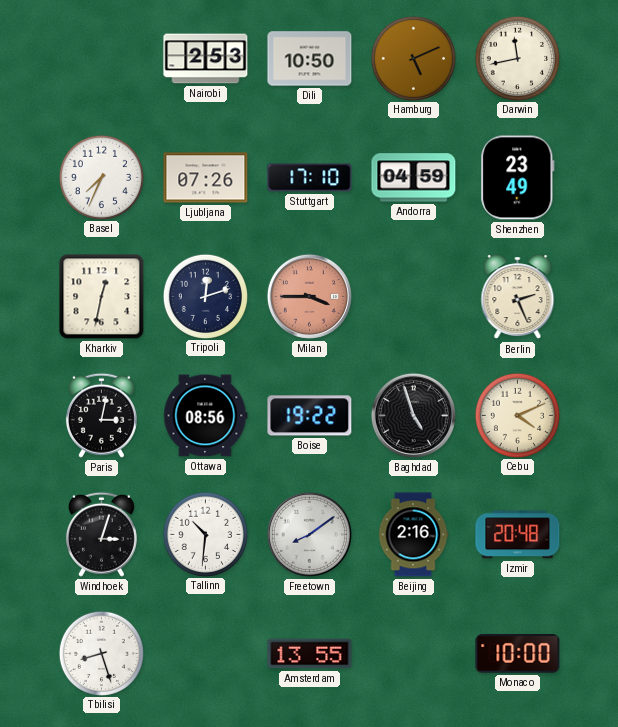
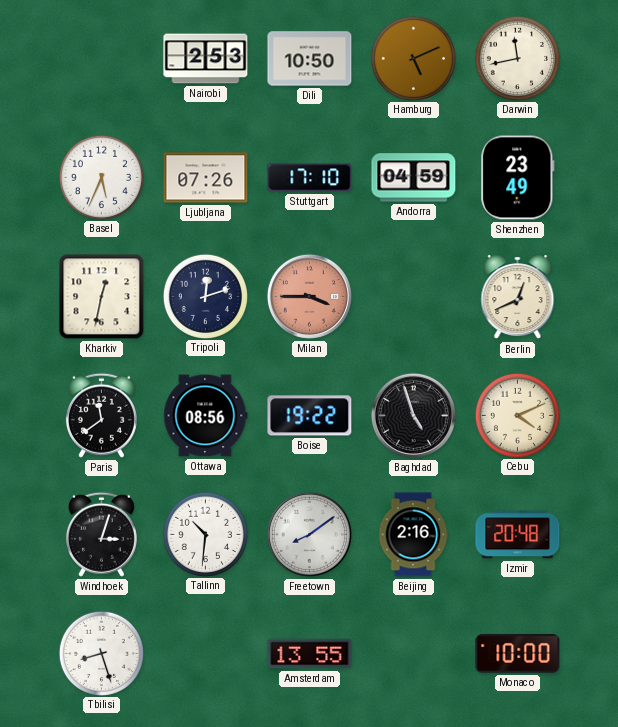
Basel: 7:34 -> 5:34
Berlin: 2:26 -> 12:41
Paris: 3:02 -> 11:39
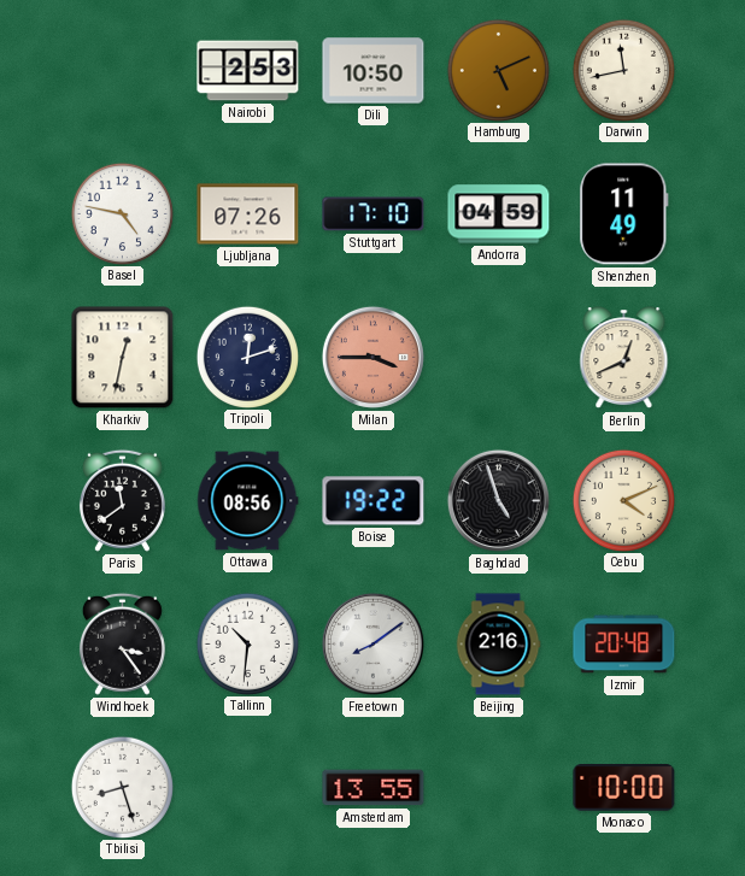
Basel: 5:34 -> 4:47
Shenzhen: 23:49 -> 11:49
Windhoek: 3:03 -> 3:24
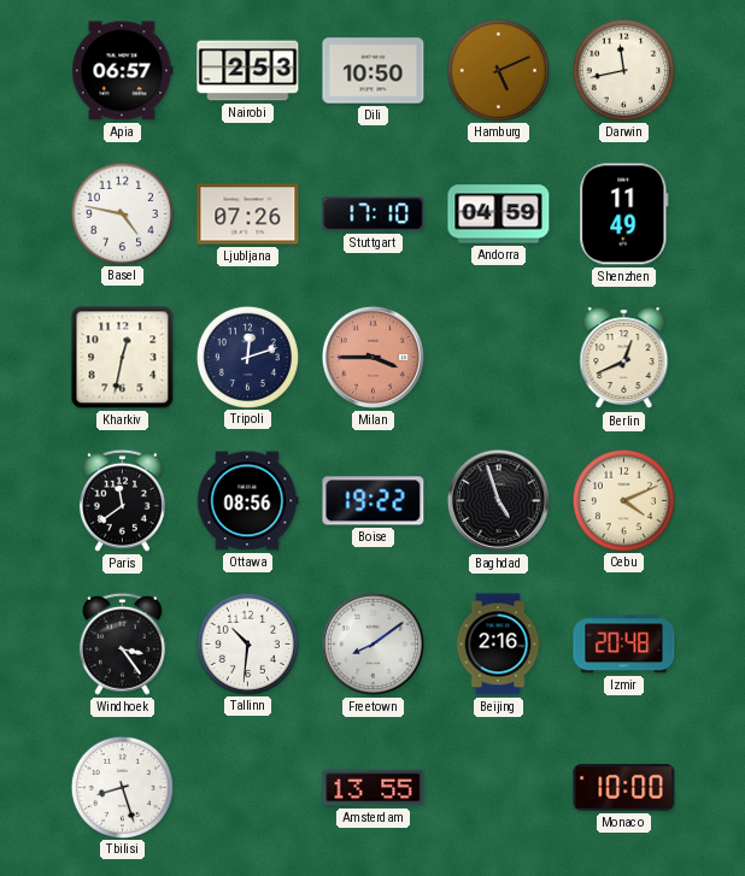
Apia: none -> 06:57
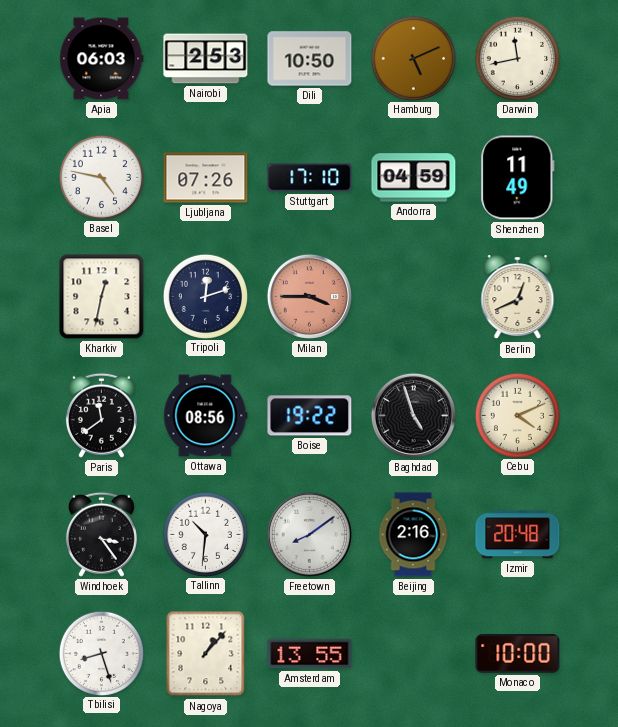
Apia: 06:57 -> 06:03
Nagoya: none -> 1:07
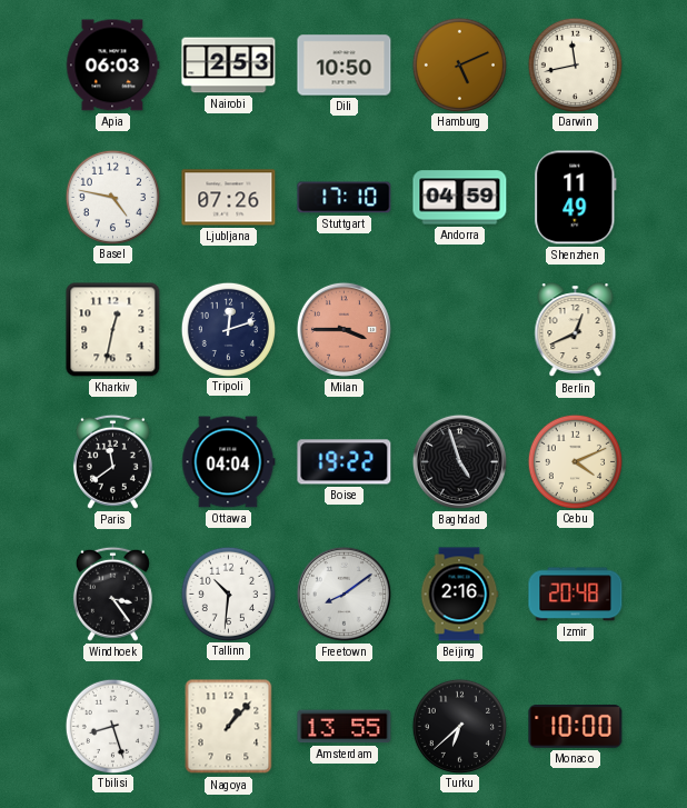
Ottawa: 08:56 -> 04:04
Turku: none -> 6:38
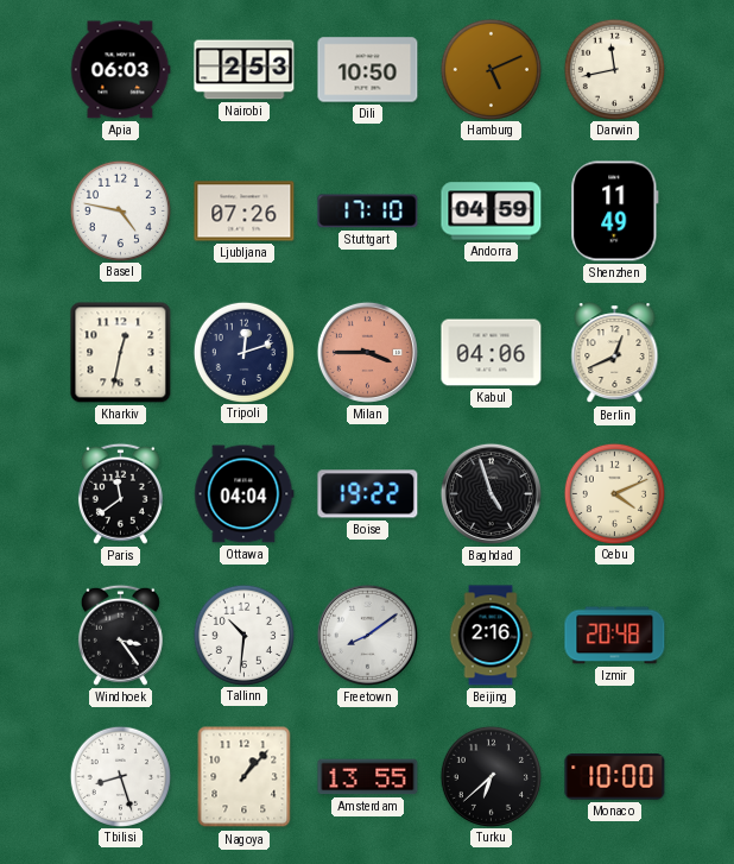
Kabul: none -> 04:06
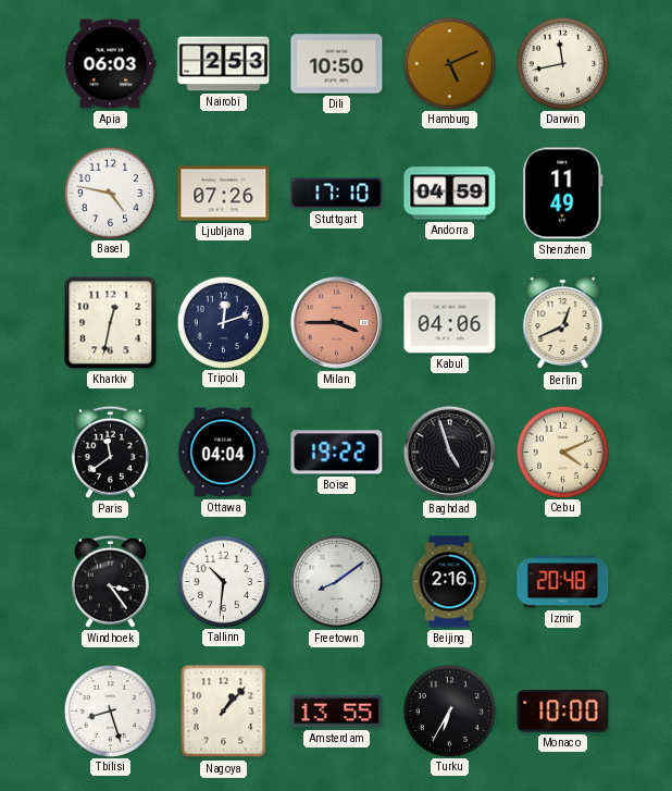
Turku: 6:38 -> 6:35
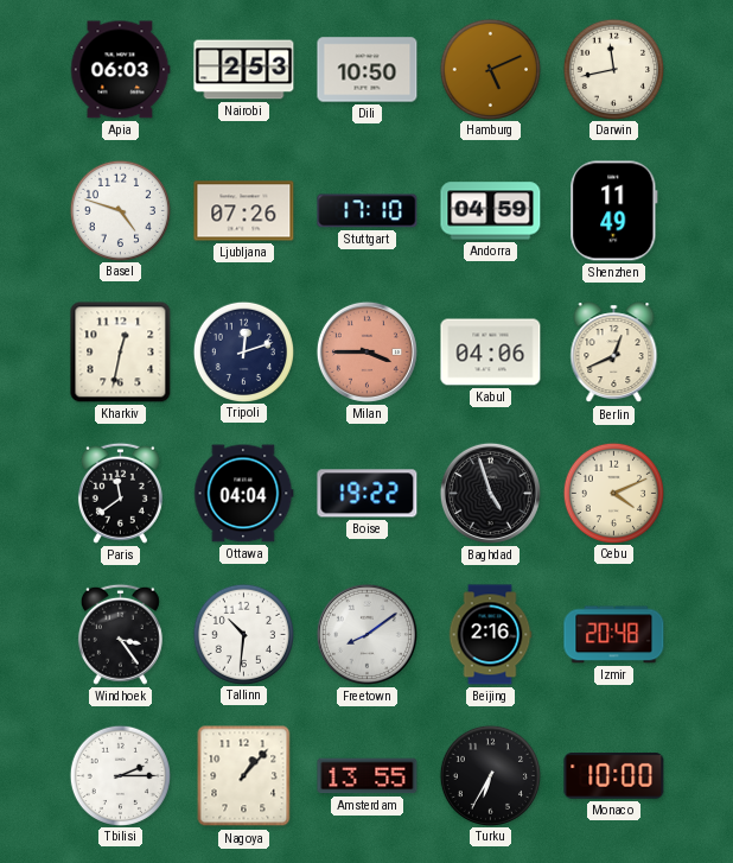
Basel: 4:47 -> 4:48
Tbilisi: 8:27 -> 2:15
